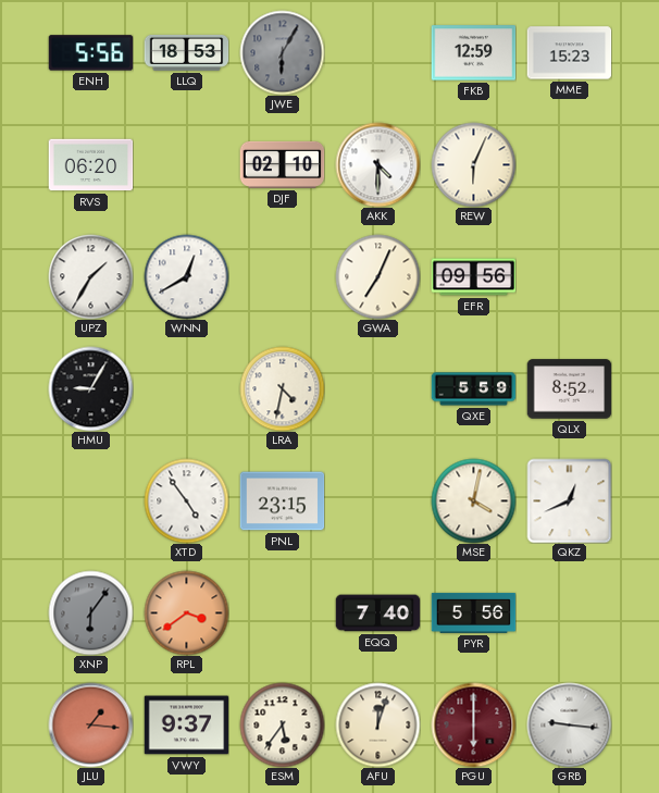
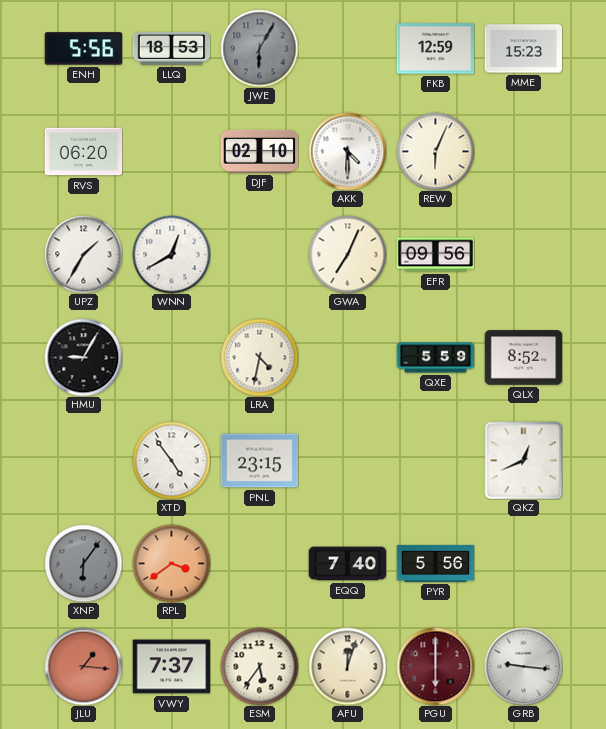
MSE: 4:02 -> none
VWY: 9:37 -> 7:37
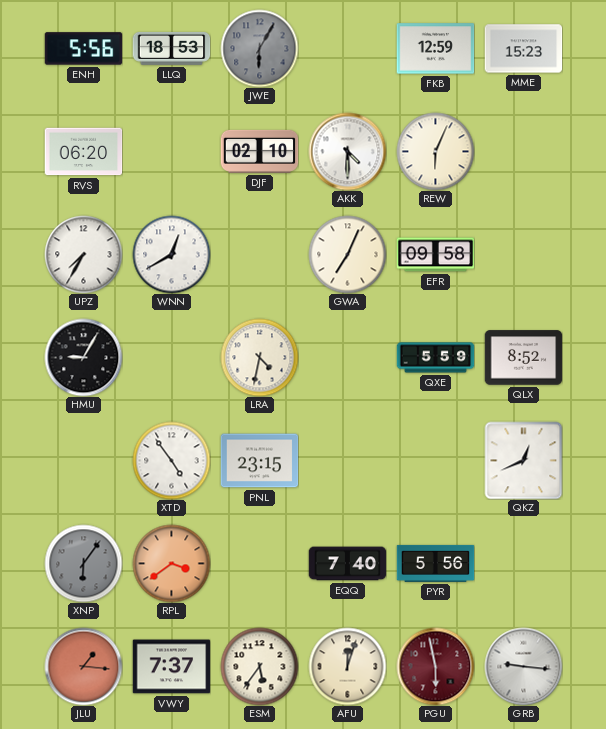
UPZ: 1:35 -> 7:35
EFR: 09:56 -> 09:58
PGU: 6:00 -> 5:58
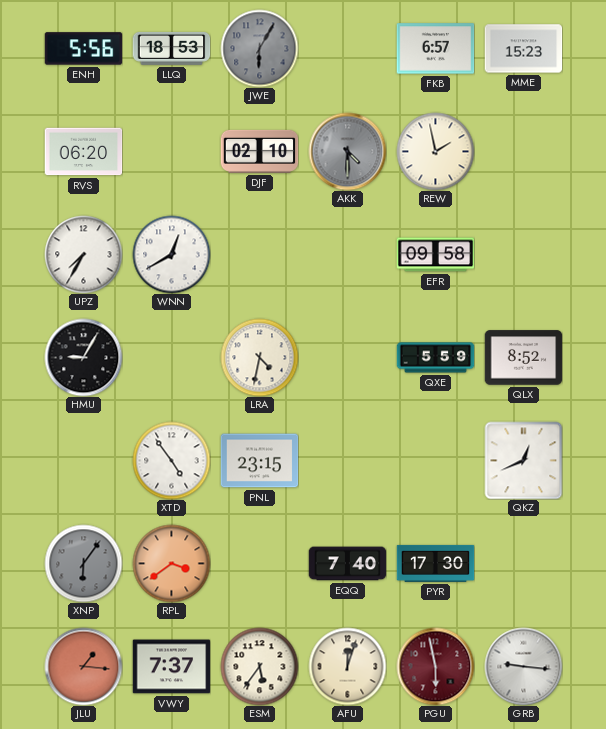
FKB: 12:59 -> 6:57
AKK dial: white -> grey
REW: 6:04 -> 1:58
GWA: 7:04 -> none
PYR: 5:56 -> 17:30
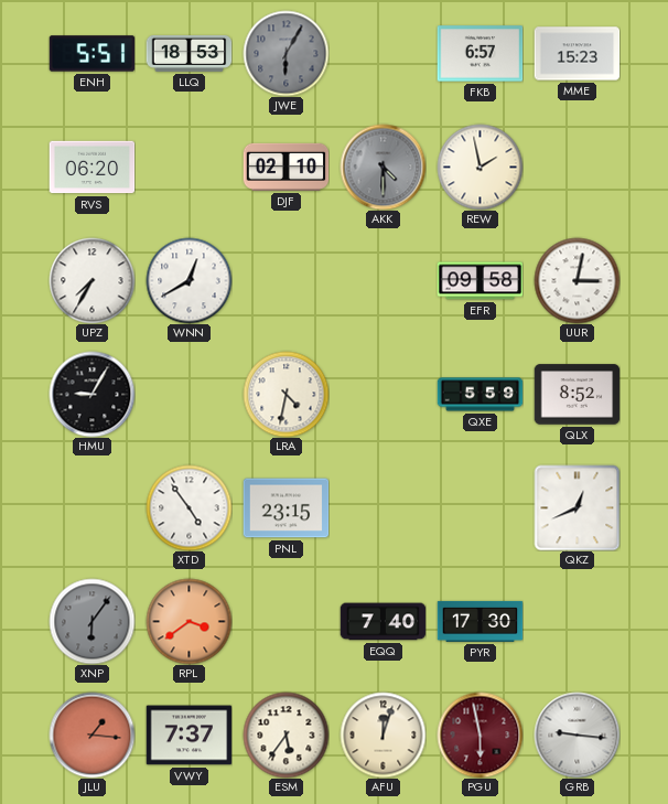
ENH: 5:56 -> 5:51
UUR: none -> 3:02
